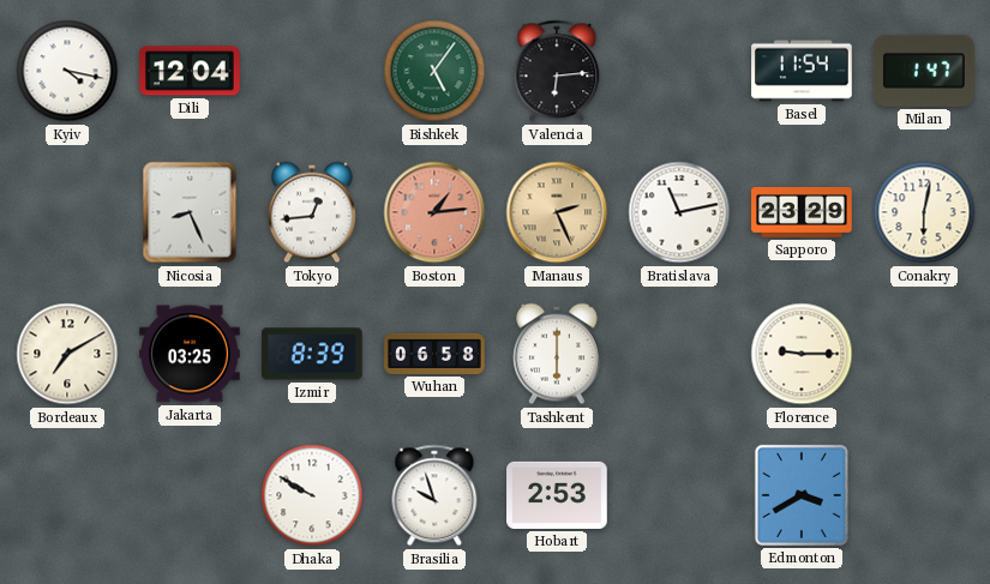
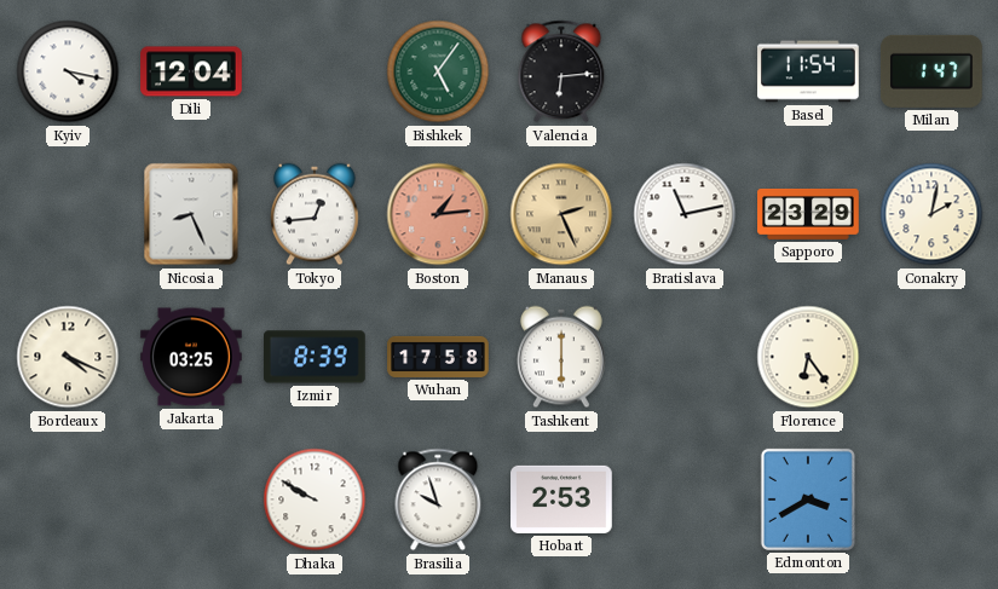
Conakry: 6:02 -> 2:02
Bordeaux: 7:10 -> 4:19
Wuhan: 06:58 -> 17:58
Florence: 9:15 -> 6:24
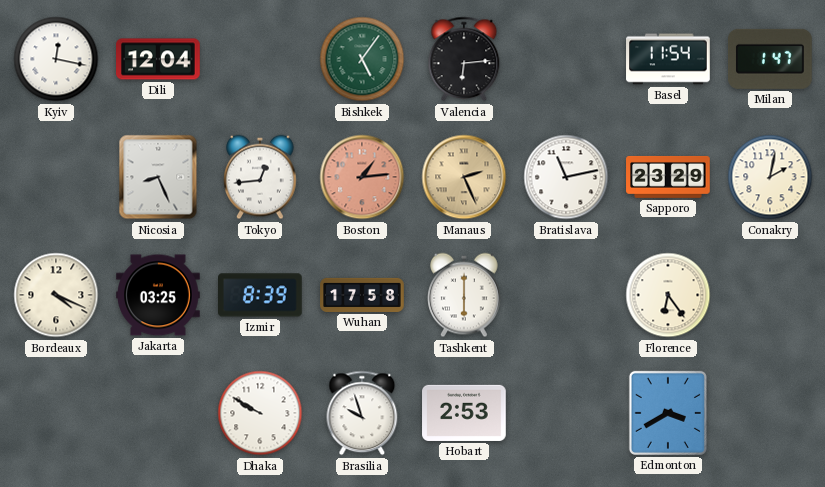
Kyiv: 4:17 -> 12:17
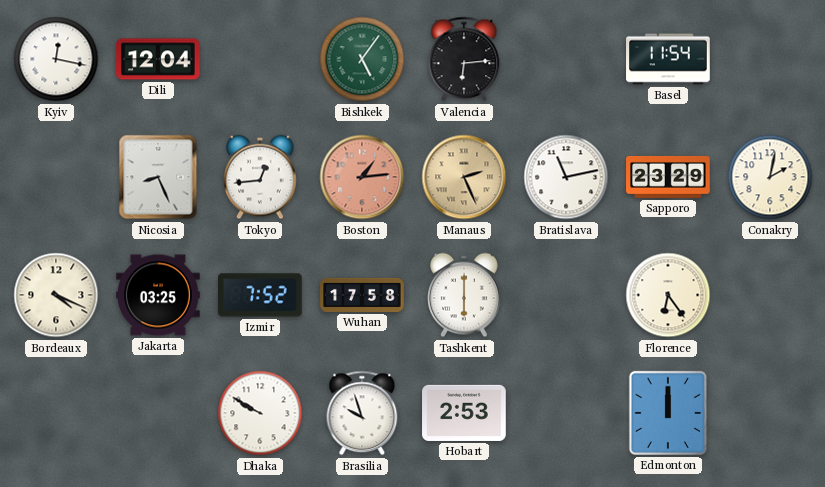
Milan: 1:47 -> none
Izmir: 8:39 -> 7:52
Edmonton: 3:40 -> 12:00
